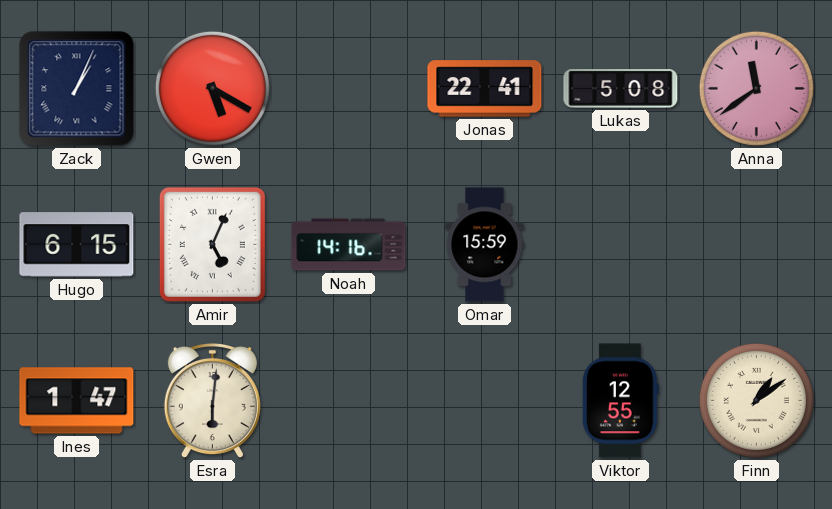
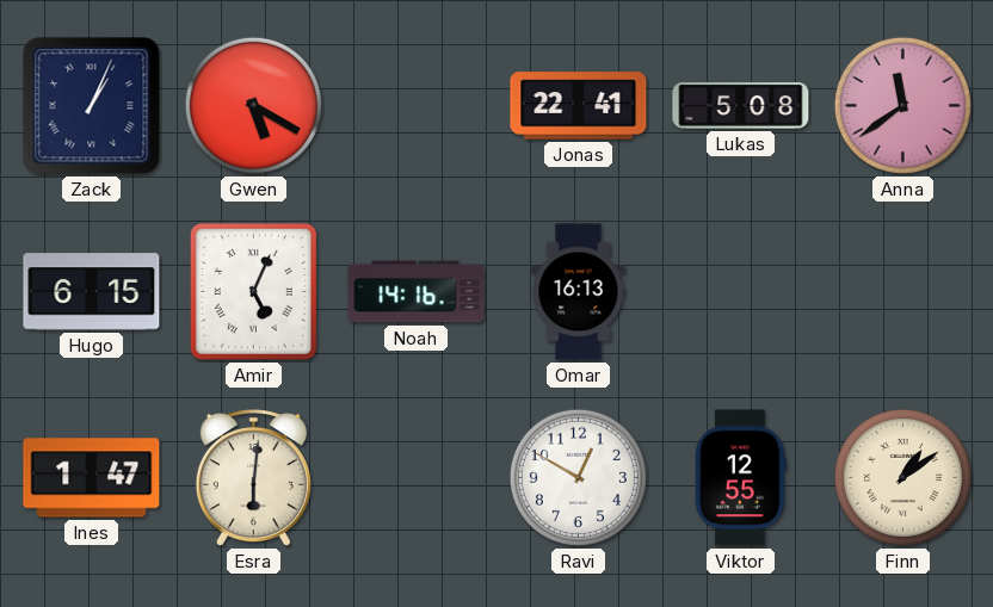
Omar: 15:59 -> 16:13
Ravi: none -> 12:50
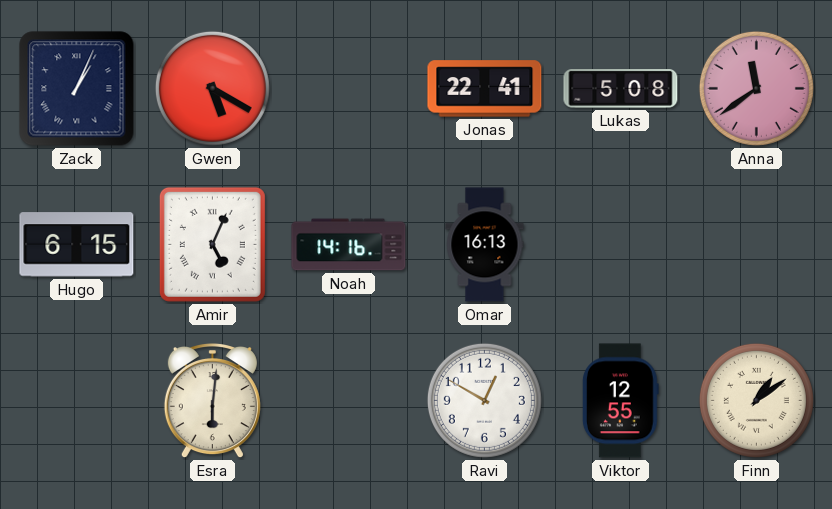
Ines: 1:47 -> none
